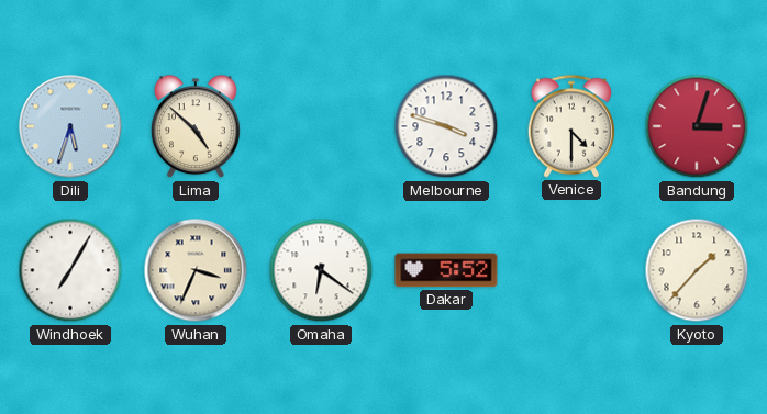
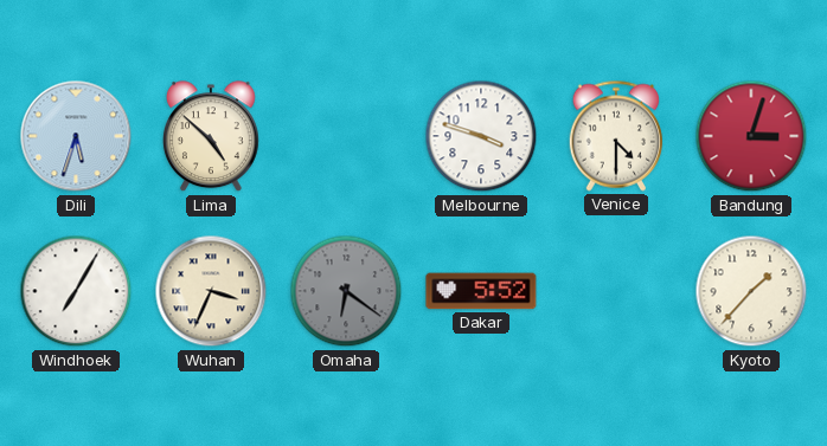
Omaha dial: white -> grey
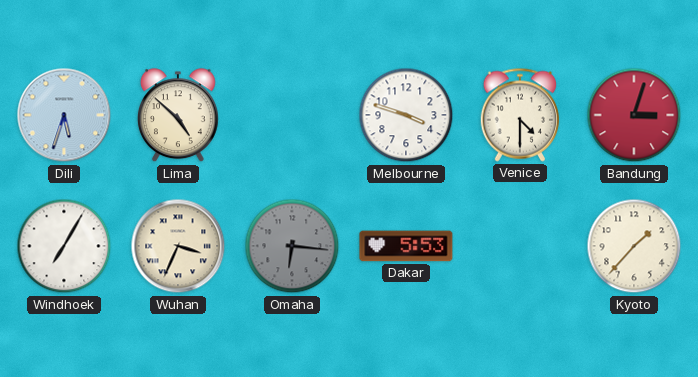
Omaha: 6:21 -> 6:16
Dakar: 5:52 -> 5:53
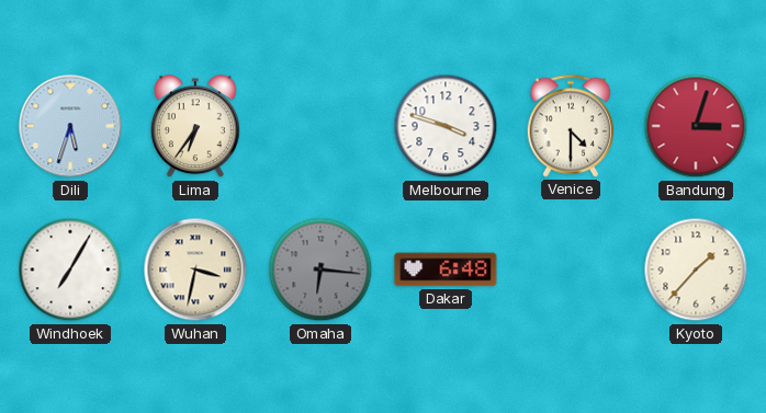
Lima: 4:52 -> 6:36
Wuhan: 3:34 -> 3:32
Dakar: 5:53 -> 6:48
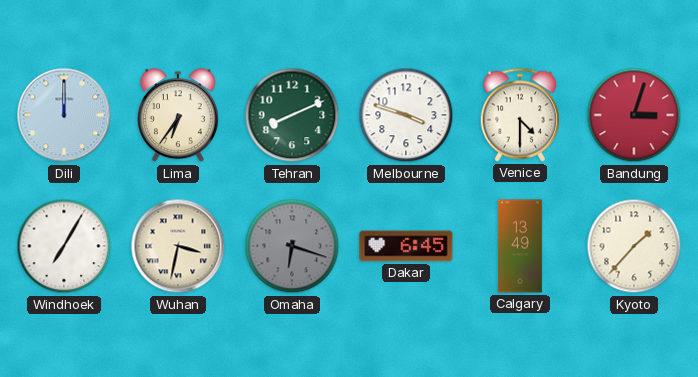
Dili: 5:33 -> 12:00
Tehran: none -> 8:11
Omaha: 6:16 -> 6:18
Dakar: 6:48 -> 6:45
Calgary: none -> 13:49
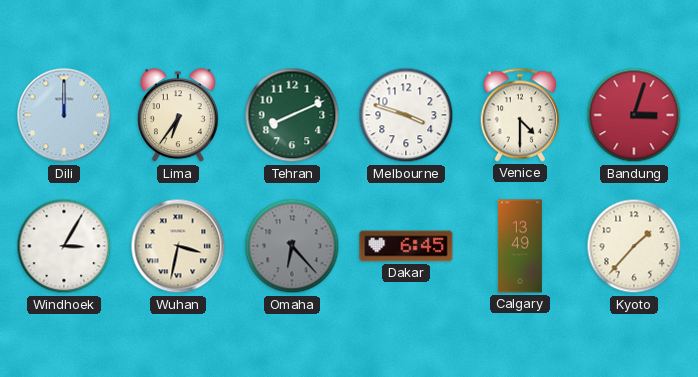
Windhoek: 7:05 -> 3:05
Omaha: 6:18 -> 6:23
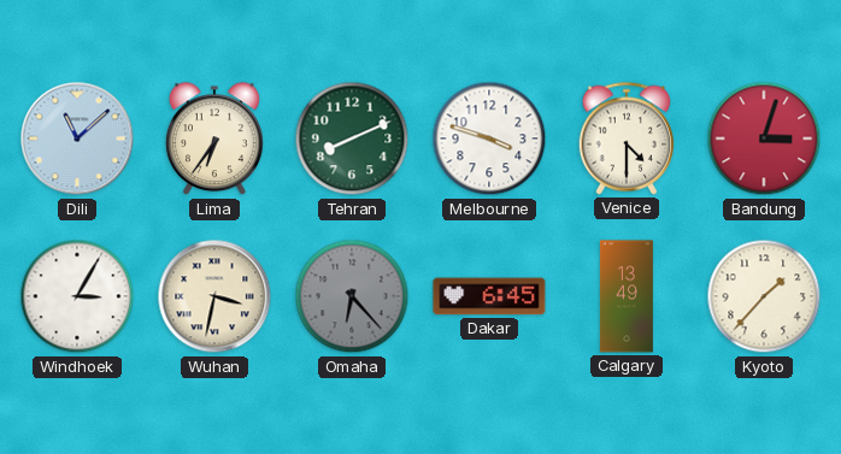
Dili: 12:00 -> 11:08
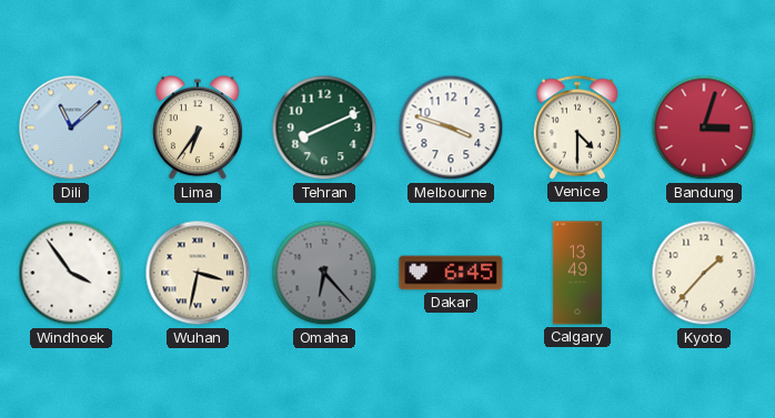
Windhoek: 3:05 -> 3:54
